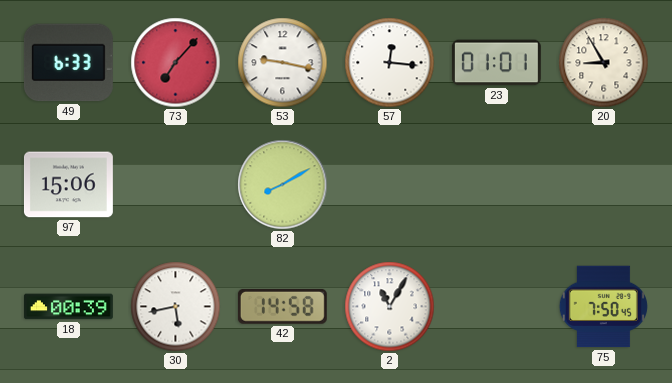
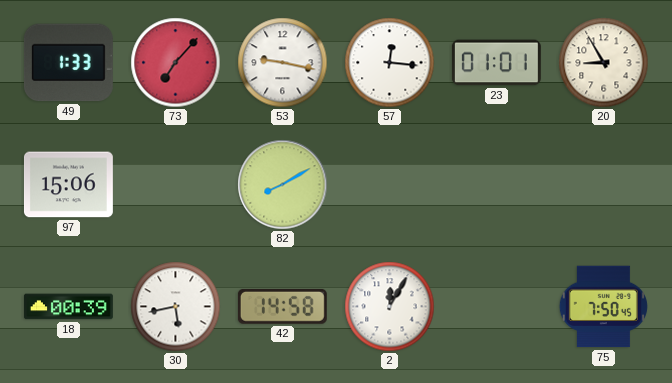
49: 6:33 -> 1:33
2: 11:05 -> 12:05
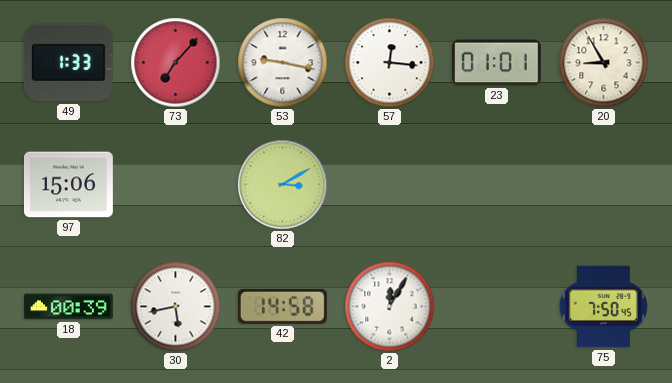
82: 8:10 -> 3:10
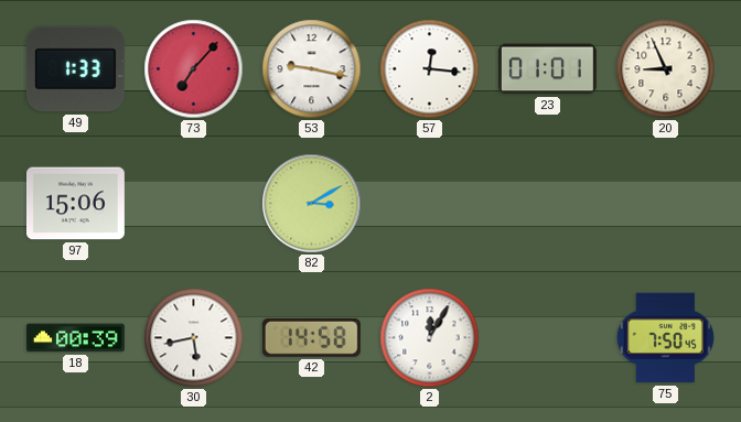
20: 8:55 -> 8:56
